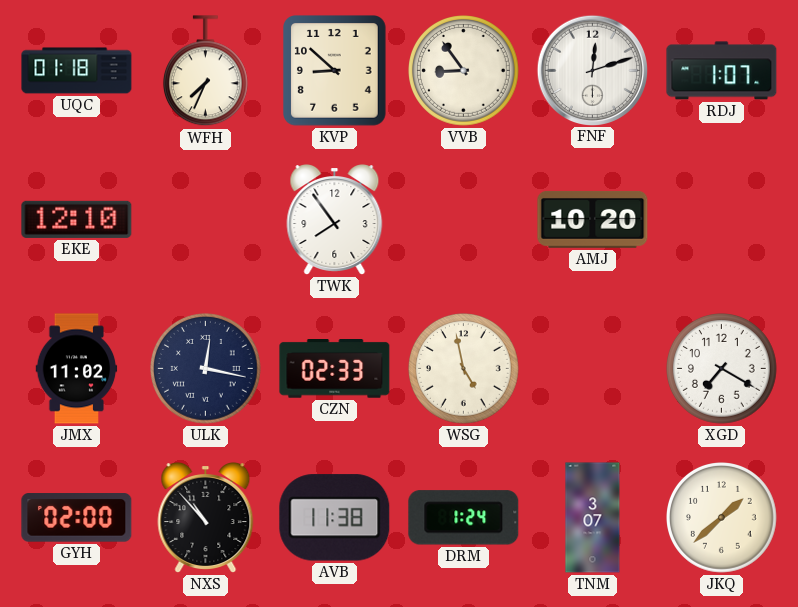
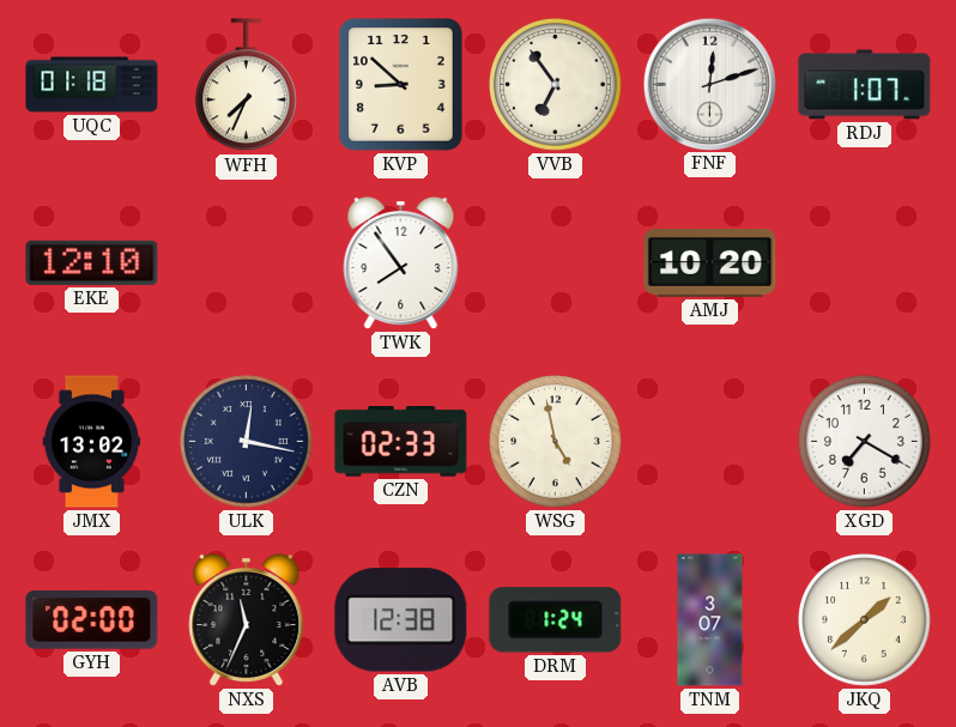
VVB: 8:54 -> 6:54
JMX: 11:02 -> 13:02
NXS: 10:53 -> 11:34
AVB: 11:38 -> 12:38
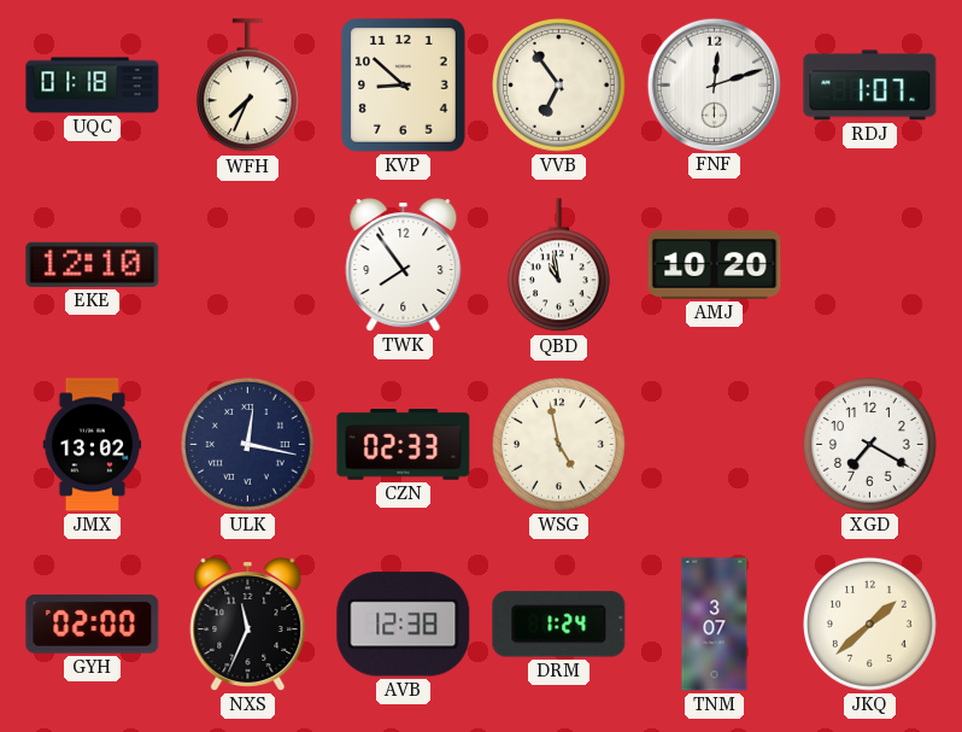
QBD: none -> 10:58
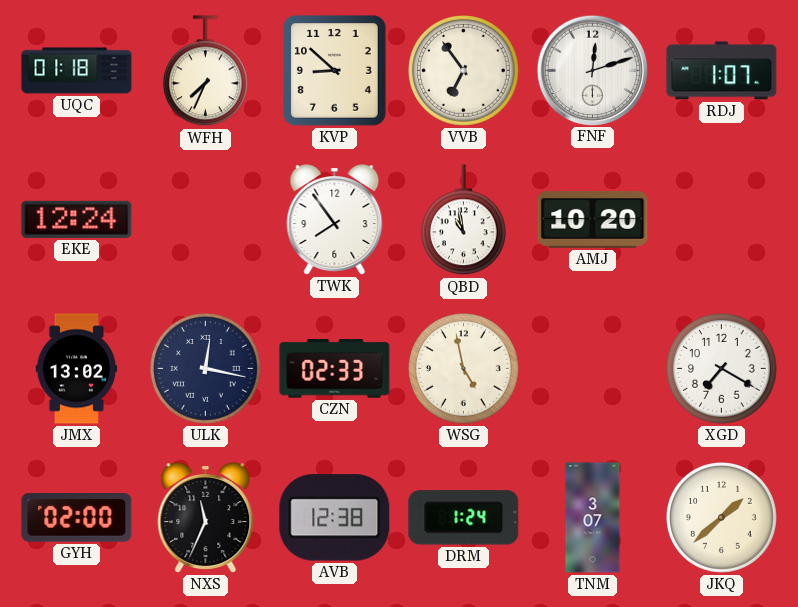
EKE: 12:10 -> 12:24
